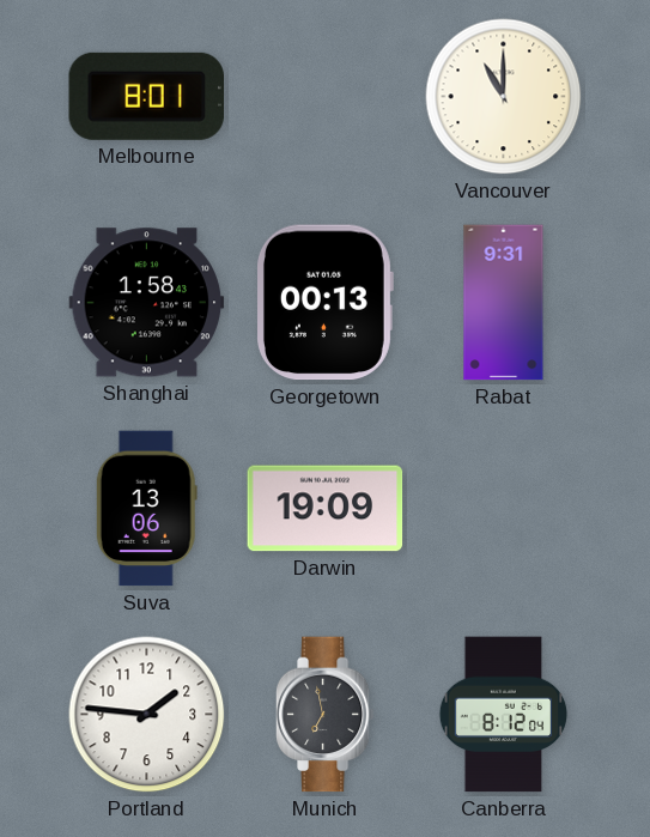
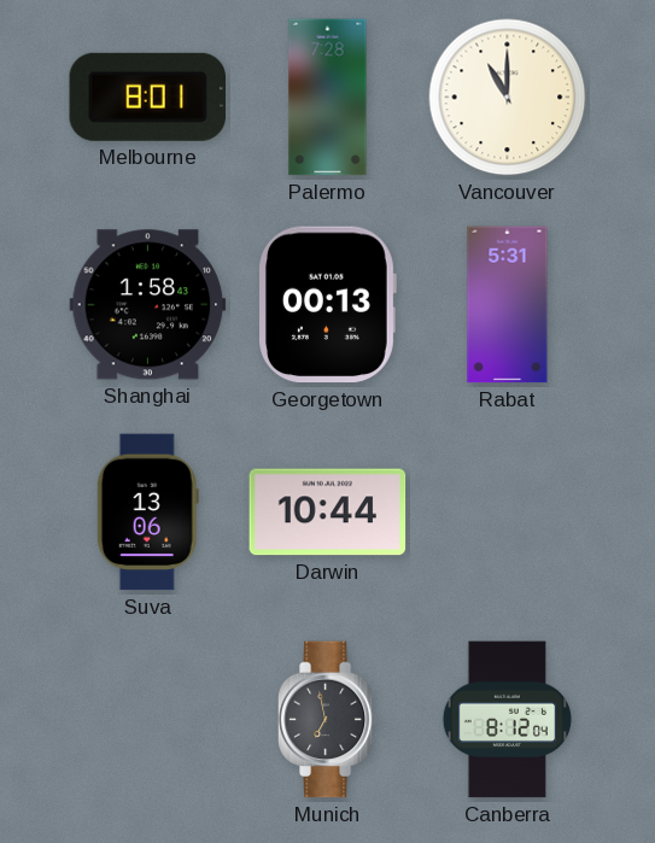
Palermo: none -> 7:28
Rabat: 9:31 -> 5:31
Darwin: 19:09 -> 10:44
Portland: 1:46 -> none
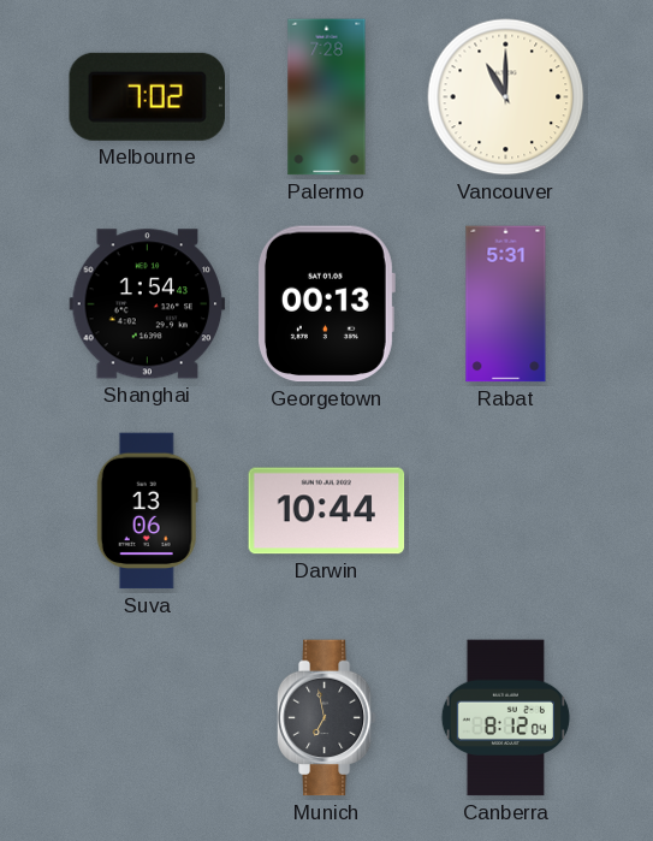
Melbourne: 8:01 -> 7:02
Shanghai: 1:58 -> 1:54
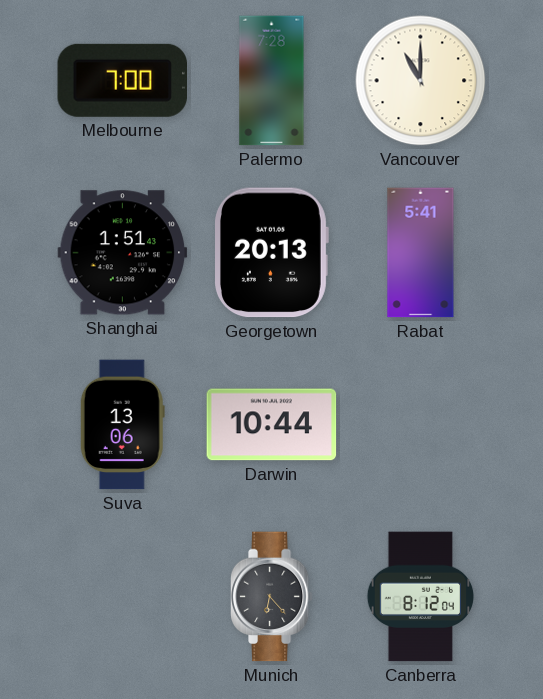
Melbourne: 7:02 -> 7:00
Shanghai: 1:54 -> 1:51
Georgetown: 00:13 -> 20:13
Rabat: 5:31 -> 5:41
Munich: 6:58 -> 6:23
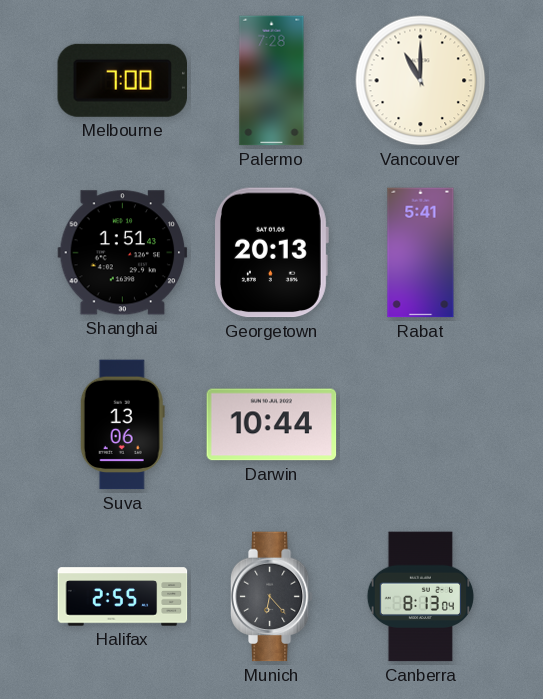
Halifax: none -> 2:55
Canberra: 8:12 -> 8:13
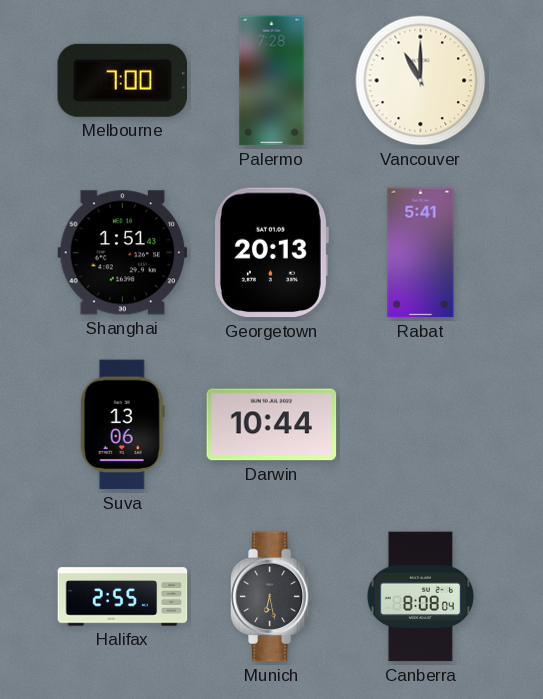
Munich: 6:23 -> 6:28
Canberra: 8:13 -> 8:08
